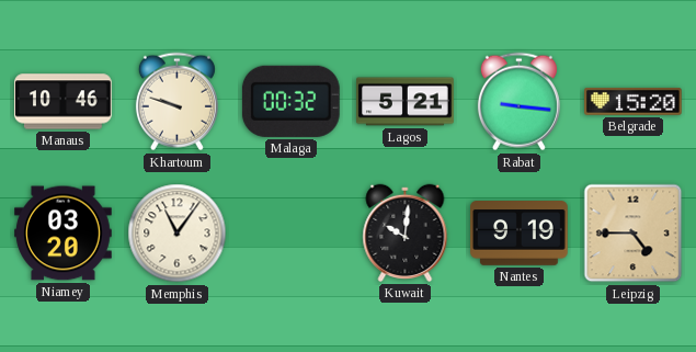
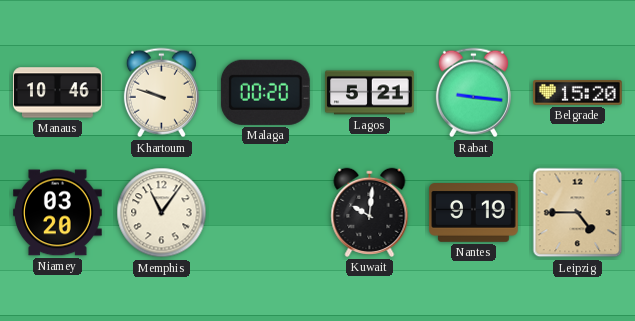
Malaga: 00:32 -> 00:20
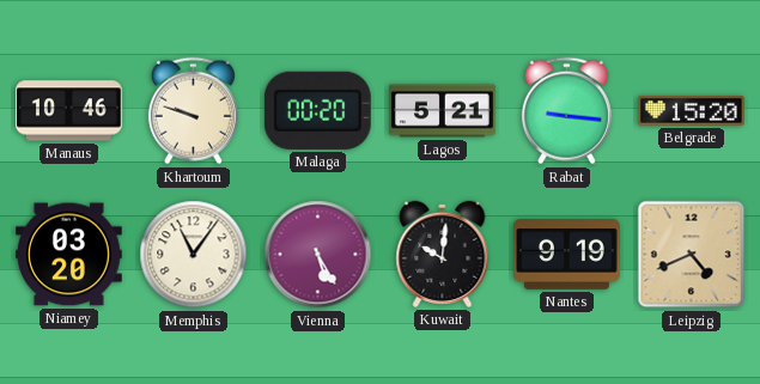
Vienna: none -> 5:25
Leipzig: 4:45 -> 4:41
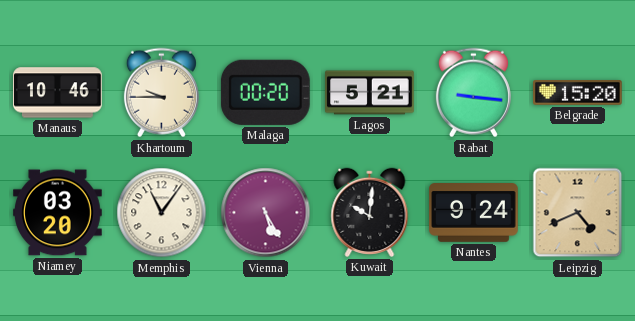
Khartoum: 9:48 -> 9:45
Nantes: 9:19 -> 9:24
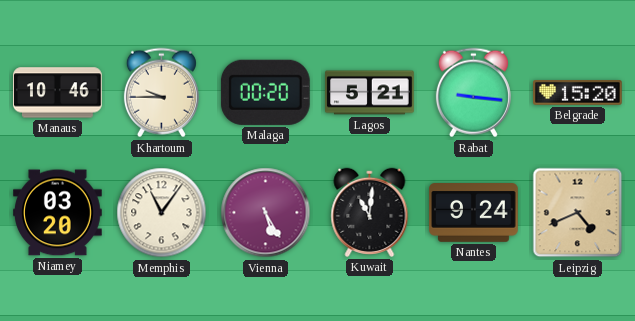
Kuwait: 10:01 -> 11:01
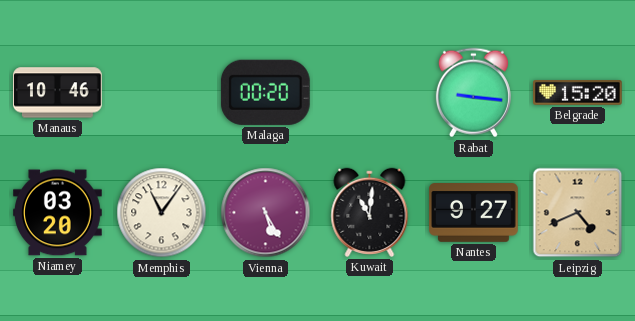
Khartoum: 9:45 -> none
Lagos: 5:21 -> none
Nantes: 9:24 -> 9:27
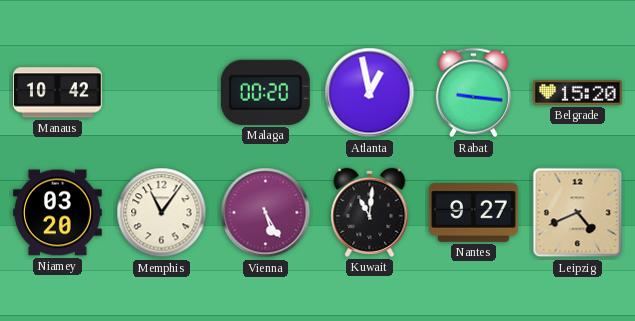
Manaus: 10:46 -> 10:42
Atlanta: none -> 12:58
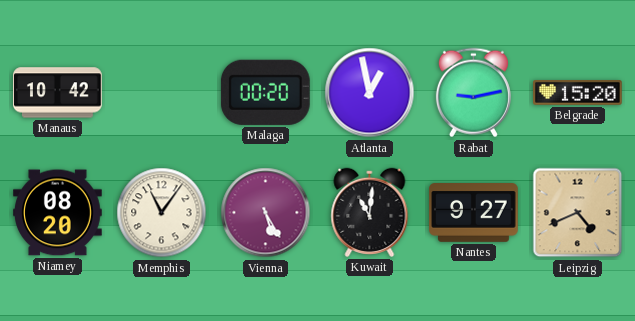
Rabat: 9:16 -> 9:13
Niamey: 03:20 -> 08:20
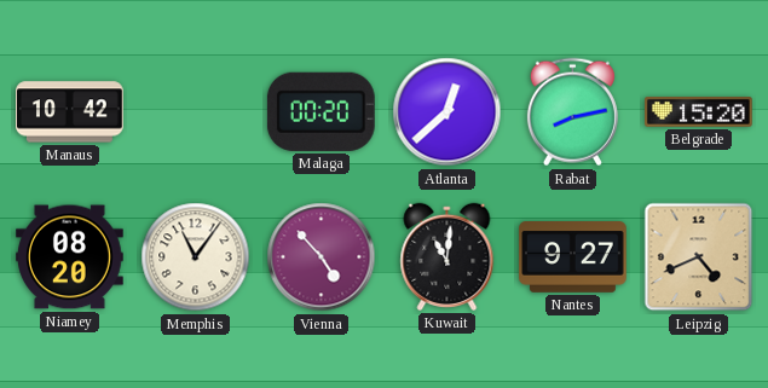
Atlanta: 12:58 -> 12:38
Rabat: 9:13 -> 8:13
Vienna: 5:25 -> 4:53
